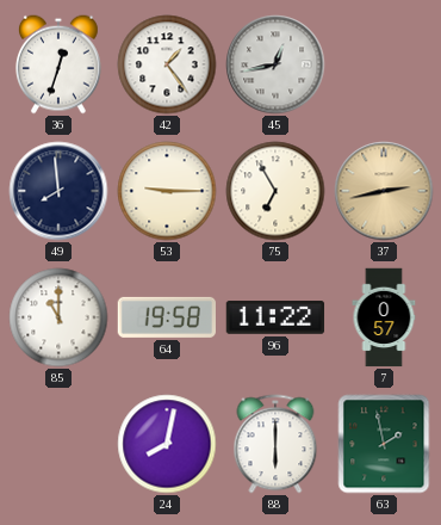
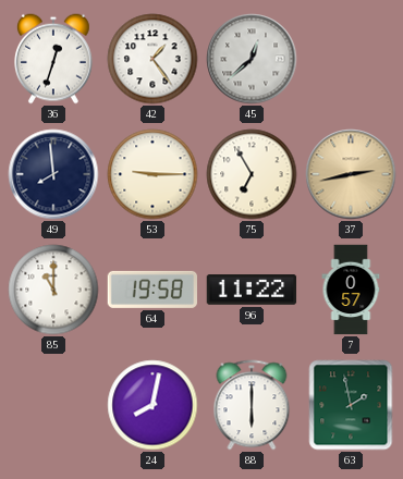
45: 12:43 -> 12:38
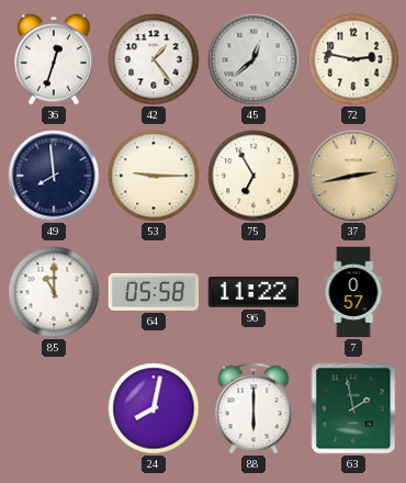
72: none -> 2:47
64: 19:58 -> 05:58
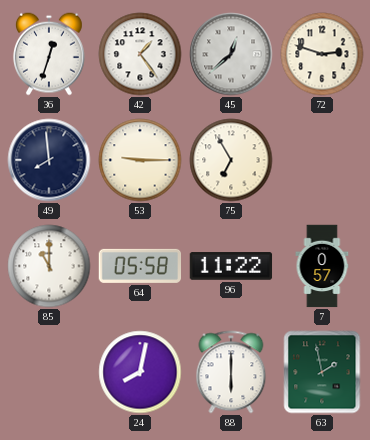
72: 2:47 -> 2:48
37: 2:43 -> none
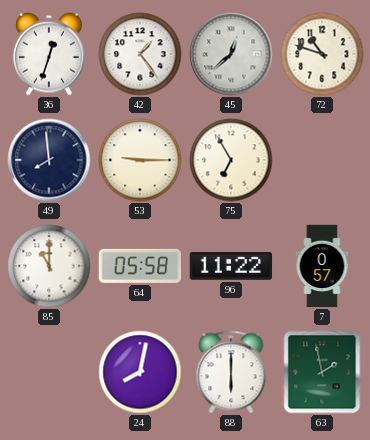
72: 2:48 -> 10:48
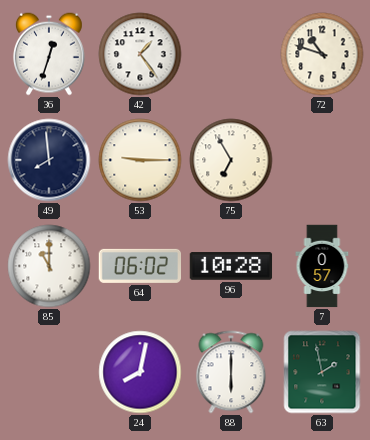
45: 12:38 -> none
64: 05:58 -> 06:02
96: 11:22 -> 10:28
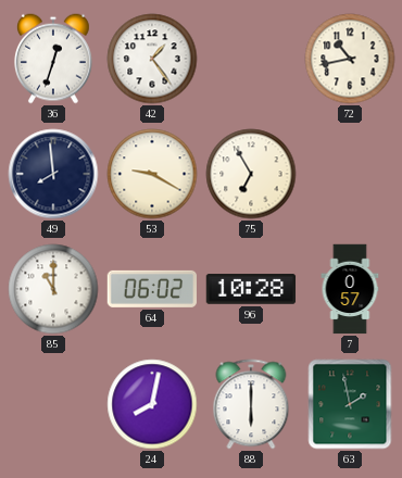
72: 10:48 -> 10:43
53: 9:15 -> 9:20
